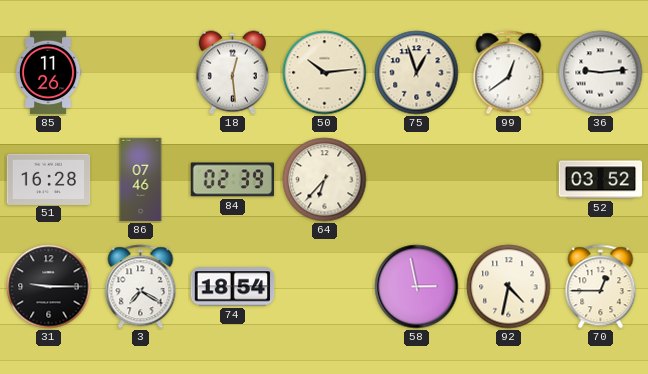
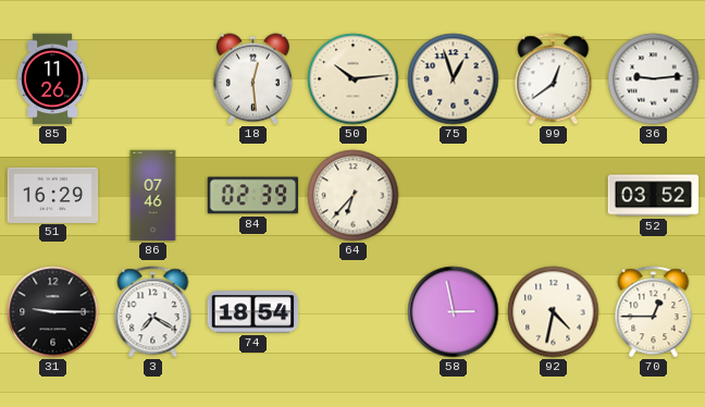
51: 16:28 -> 16:29
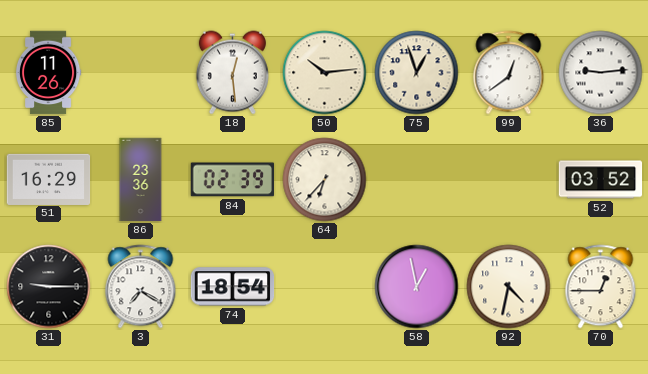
86: 07:46 -> 23:36
58: 2:58 -> 12:58
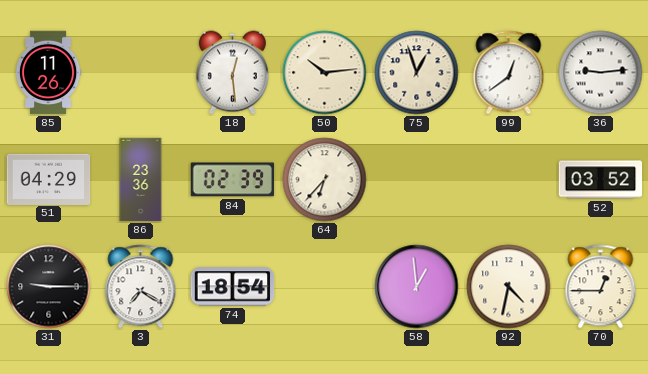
51: 16:29 -> 04:29
58: 12:58 -> 12:59
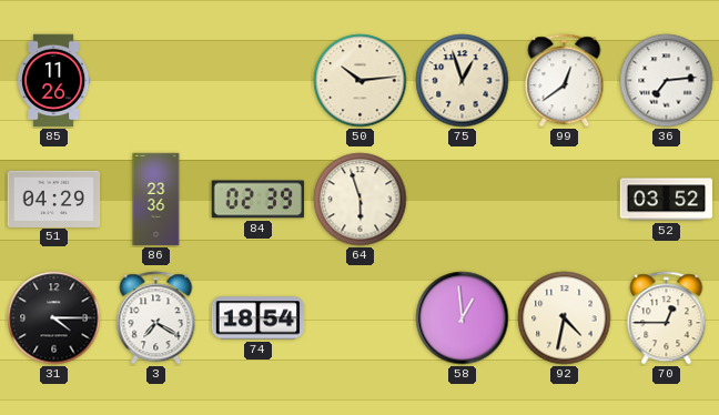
18: 12:29 -> none
36: 9:14 -> 7:14
64: 6:37 -> 5:57
31: 9:15 -> 4:15
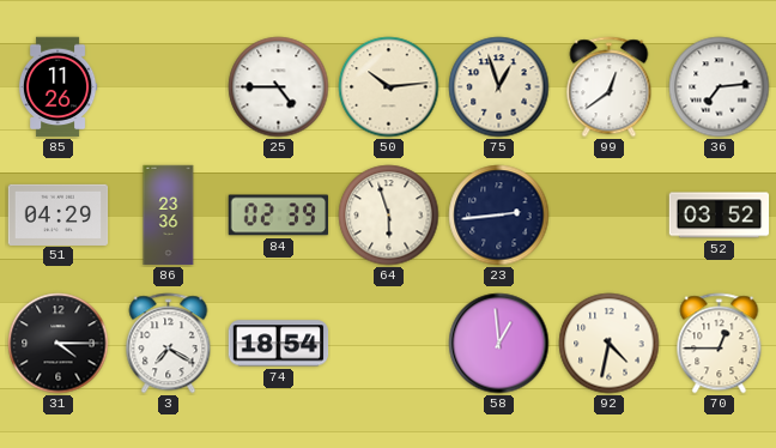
25: none -> 4:45
23: none -> 2:44
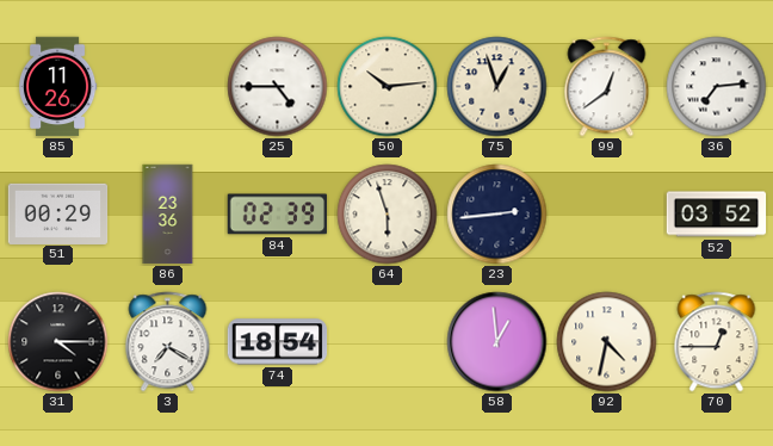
51: 04:29 -> 00:29
